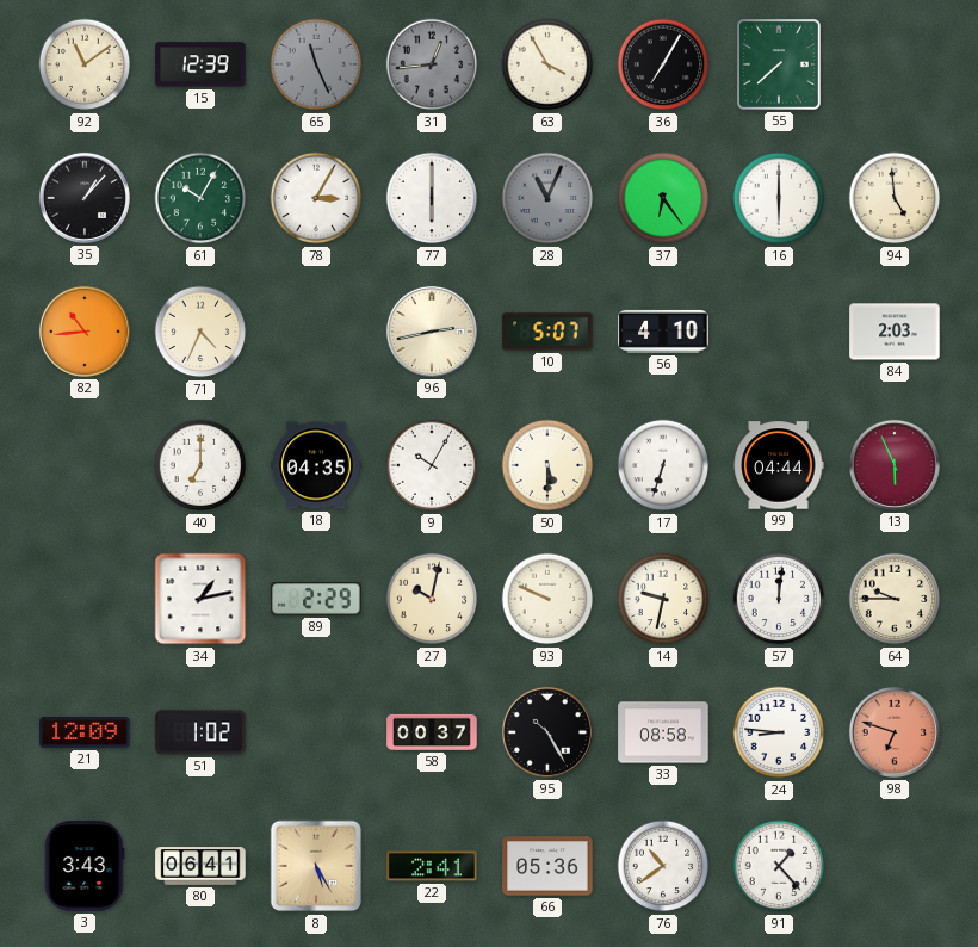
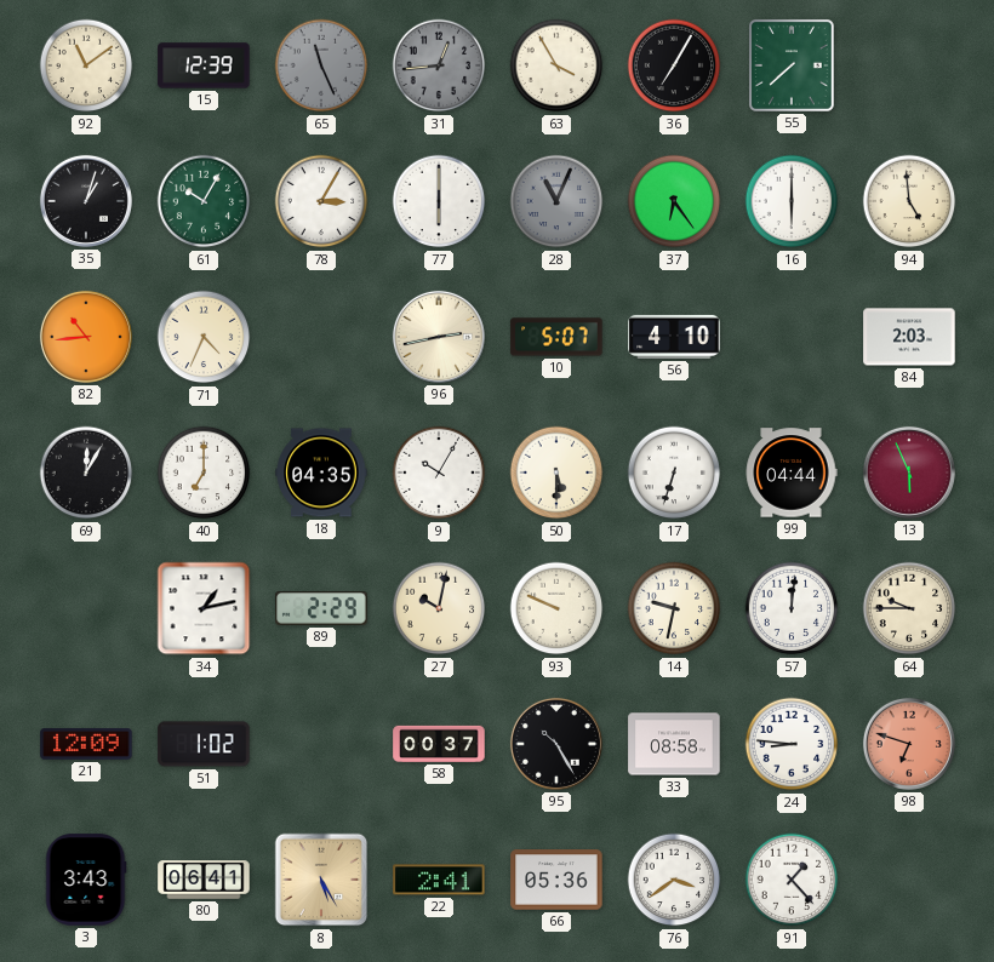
35: 1:07 -> 1:03
69: none -> 12:05
76: 10:39 -> 3:39
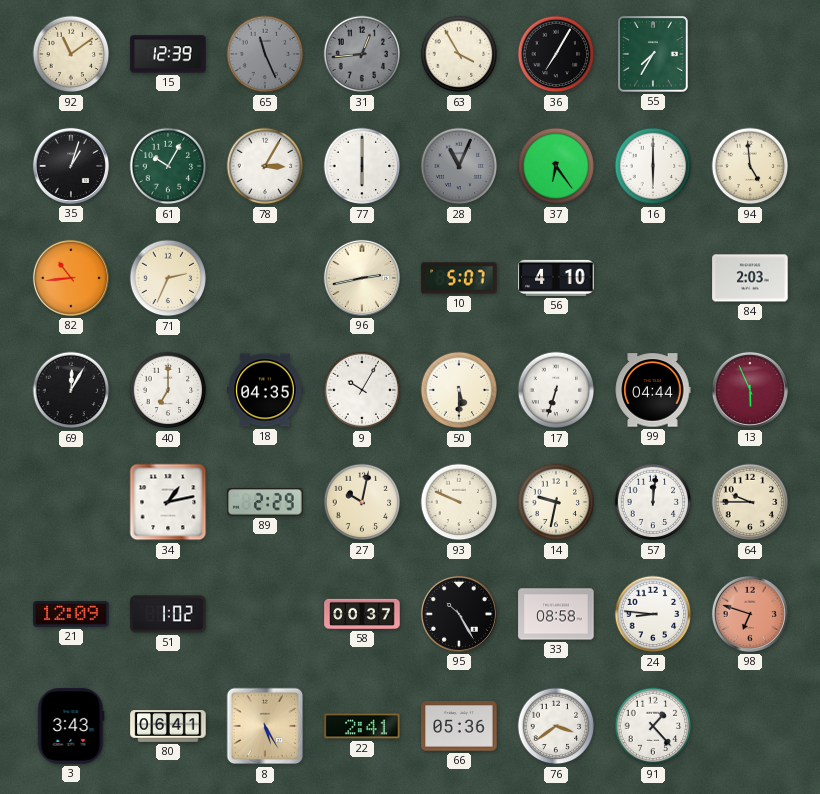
55: 7:38 -> 7:35
71: 4:34 -> 2:34
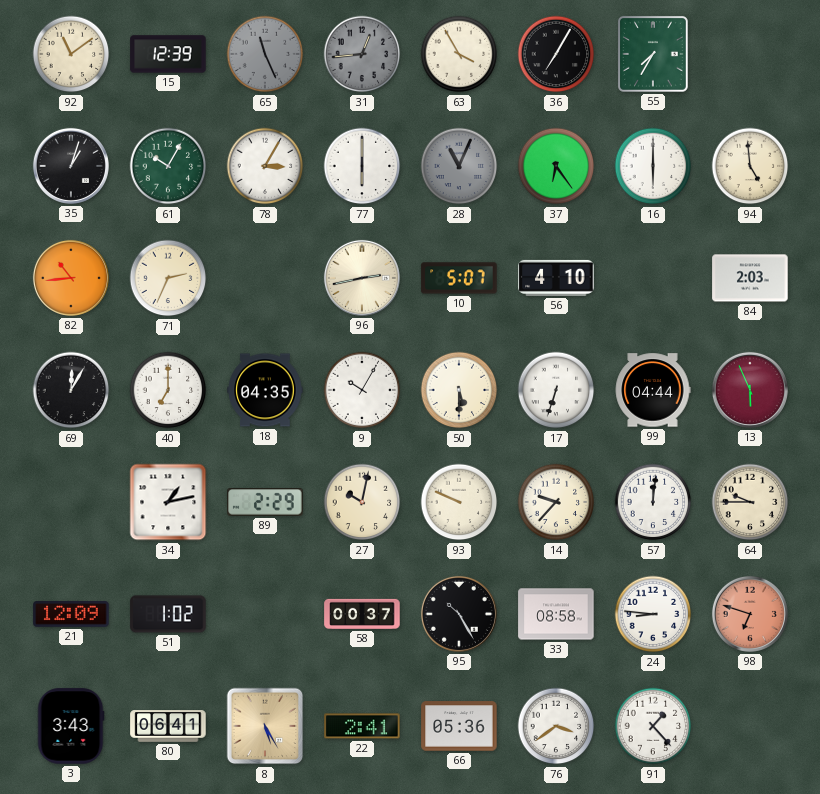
14: 9:32 -> 9:37
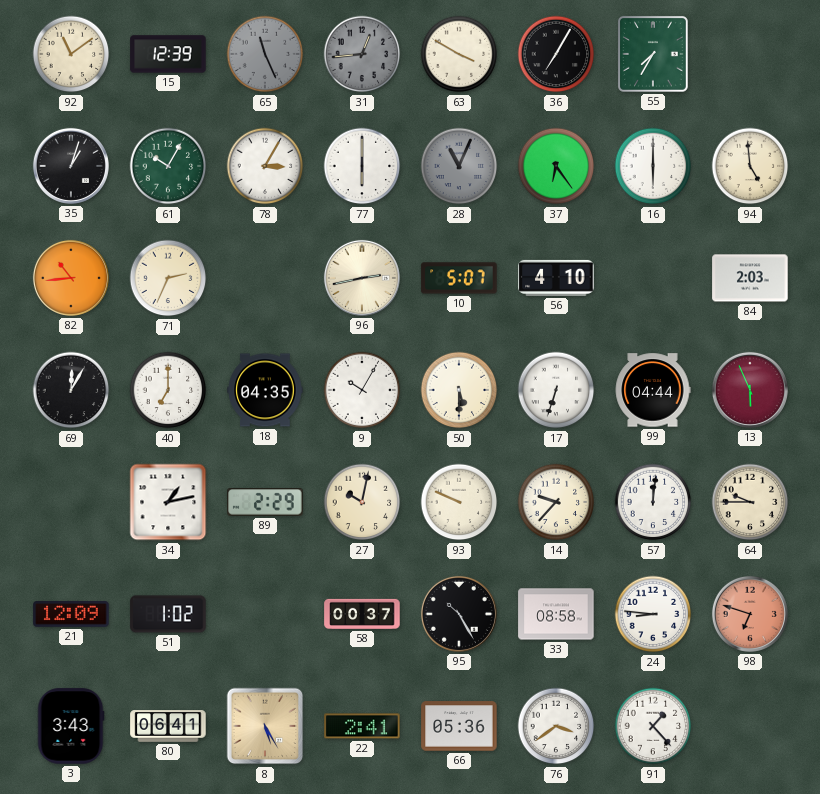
63: 3:55 -> 3:50
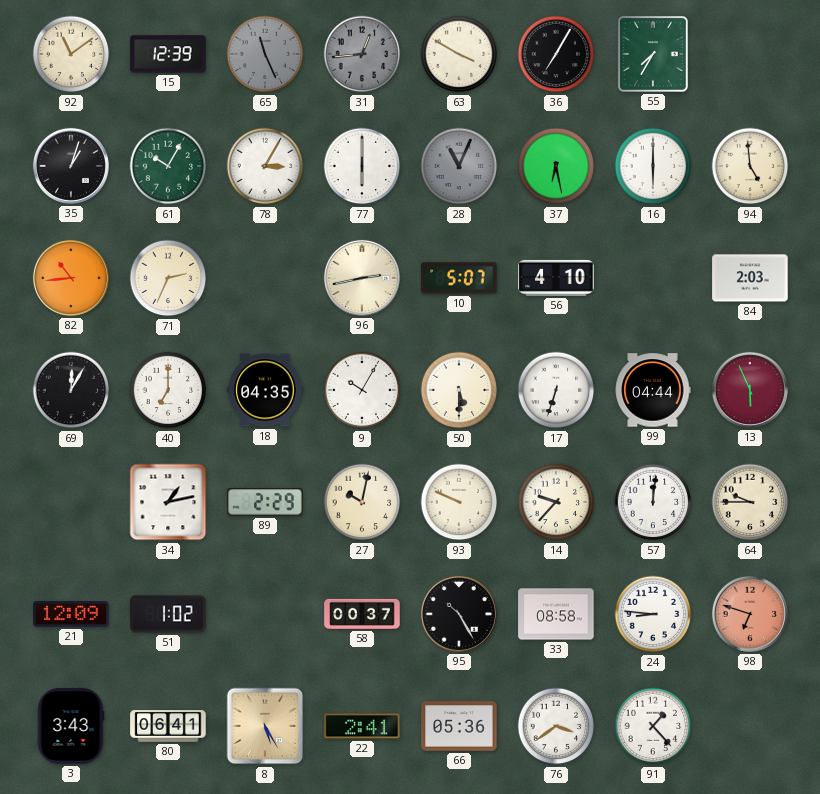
37: 6:24 -> 6:28
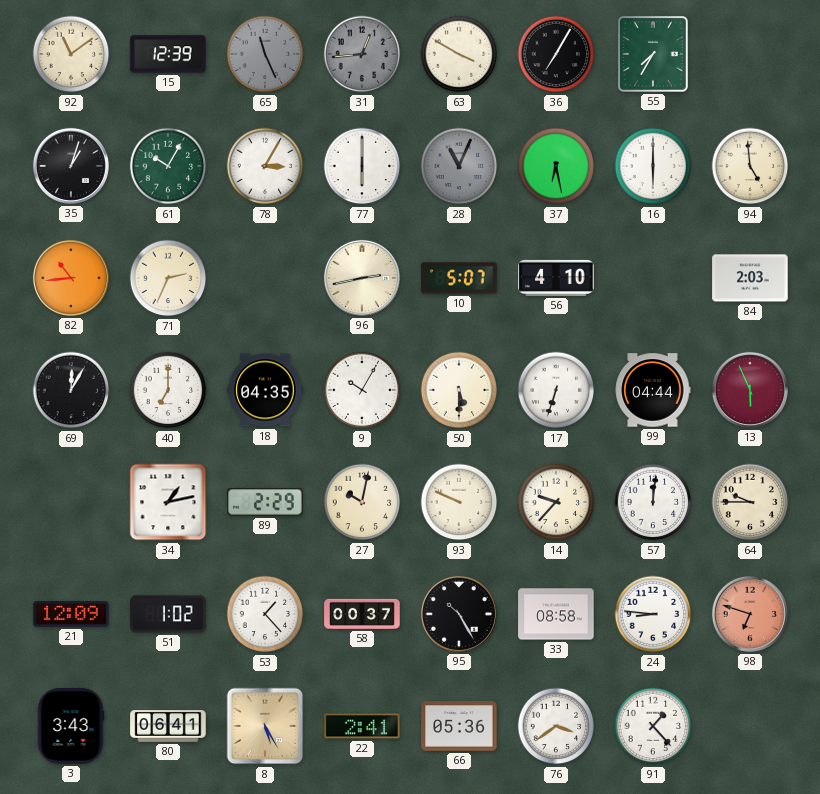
53: none -> 1:23
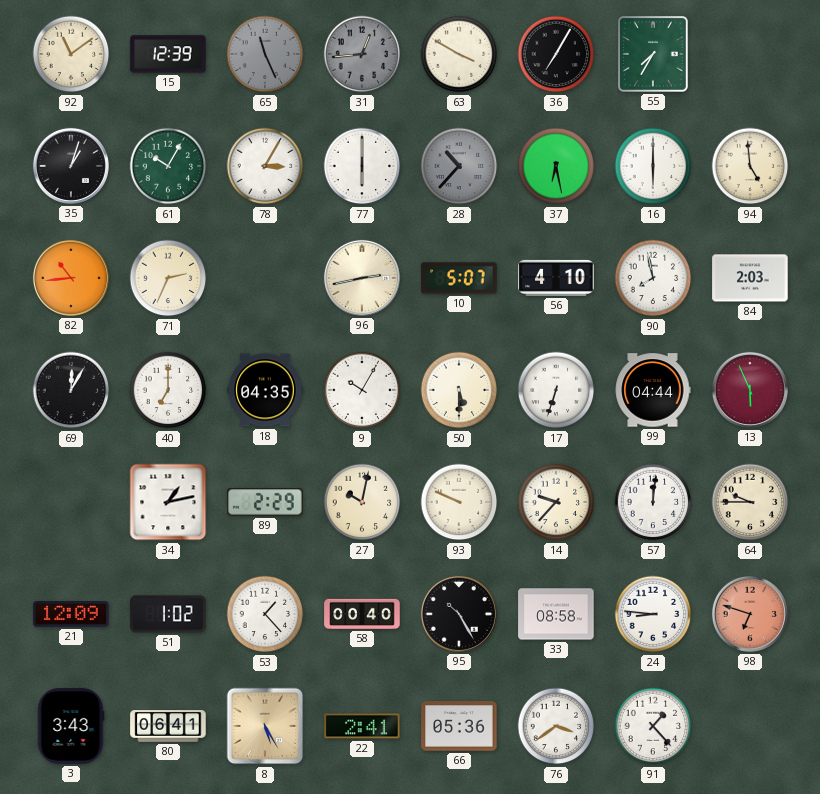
28: 11:04 -> 10:37
90: none -> 7:58
58: 00:37 -> 00:40
